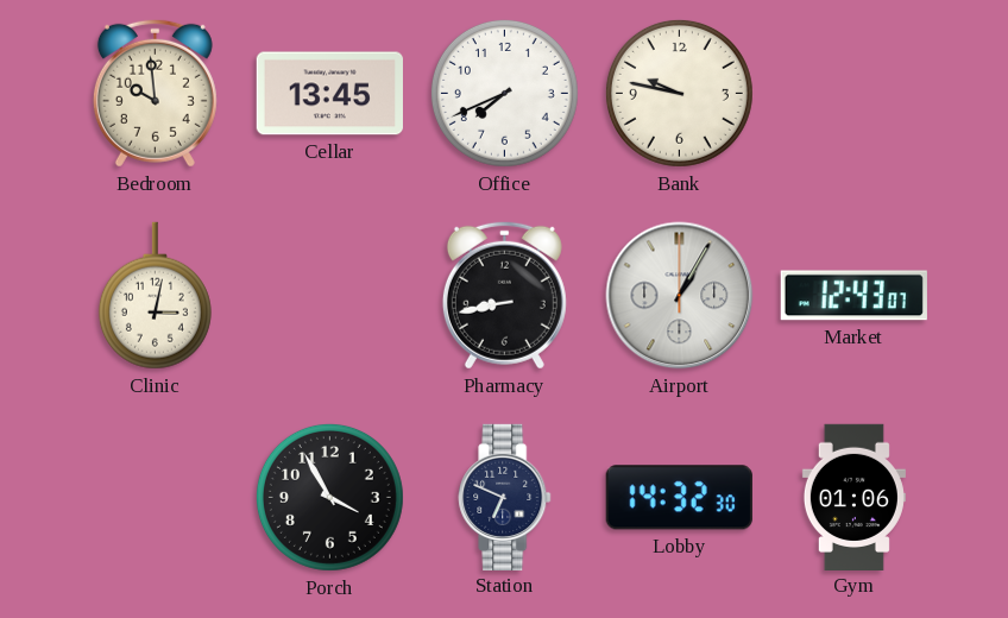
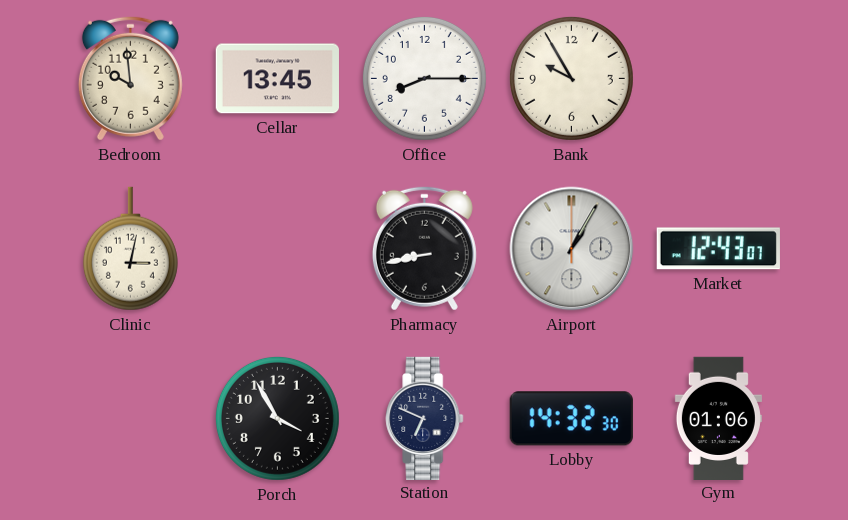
Office: 7:41 -> 8:15
Bank: 9:47 -> 9:55
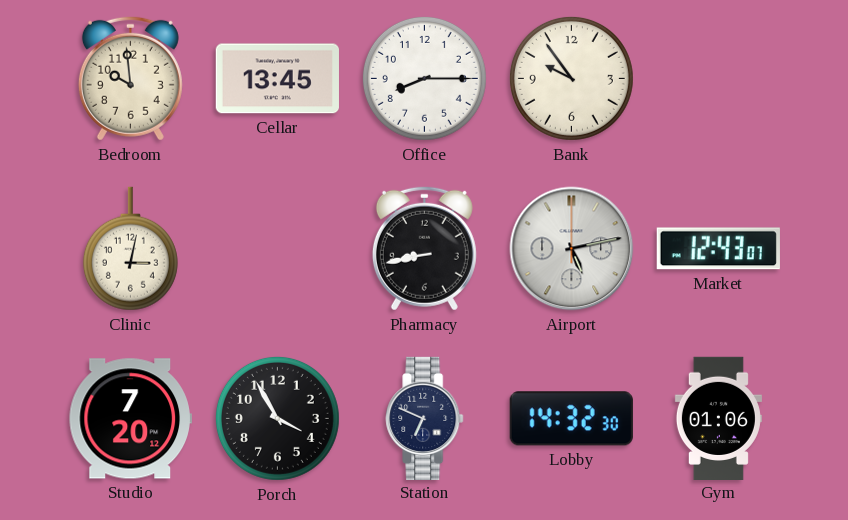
Bank: 9:55 -> 9:54
Airport: 1:05 -> 5:13
Studio: none -> 7:20
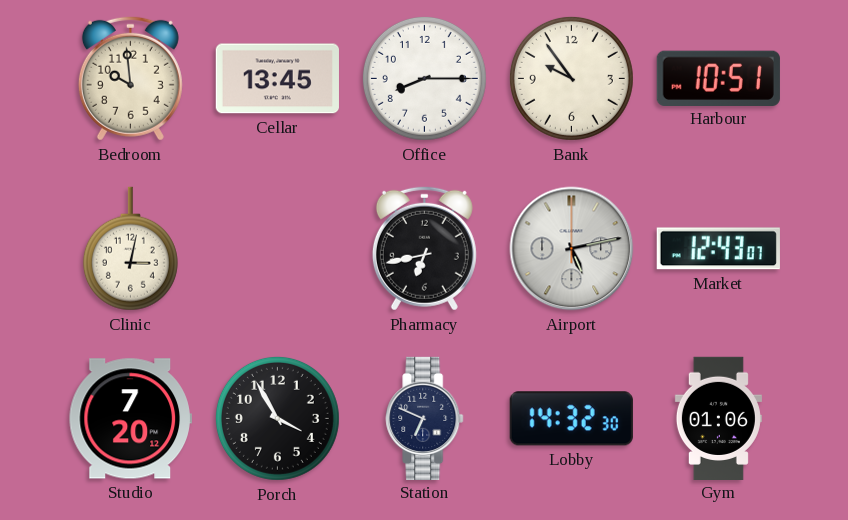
Harbour: none -> 10:51
Pharmacy: 8:43 -> 6:43
